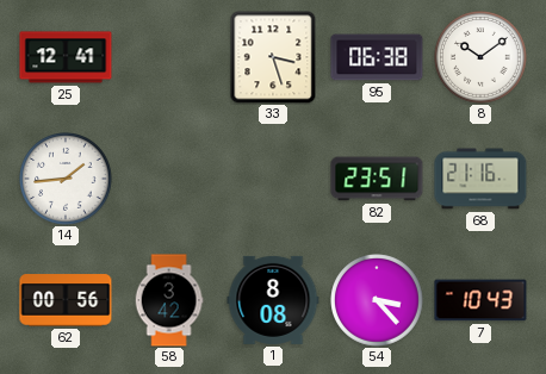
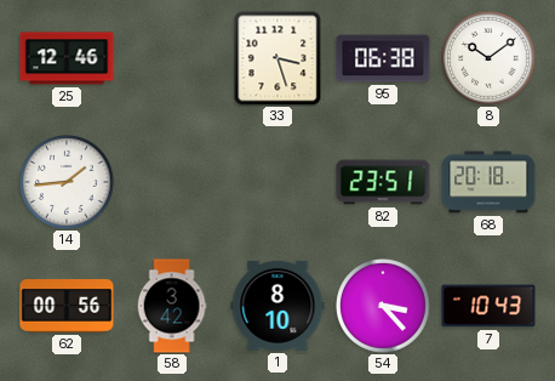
25: 12:41 -> 12:46
68: 21:16 -> 20:18
1: 8:08 -> 8:10
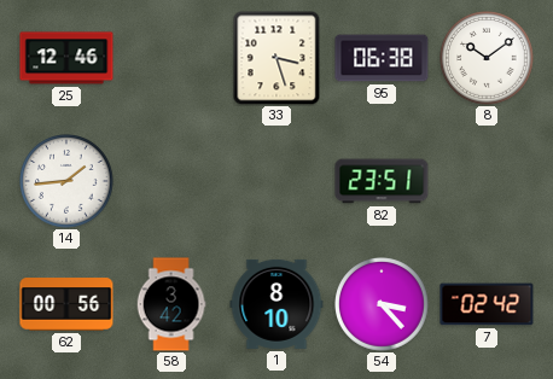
68: 20:18 -> none
7: 10:43 -> 02:42
